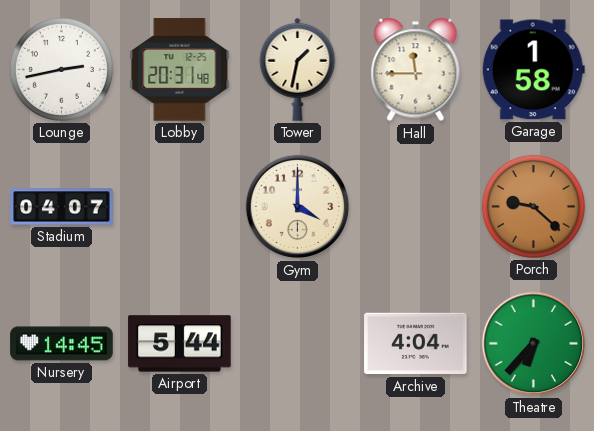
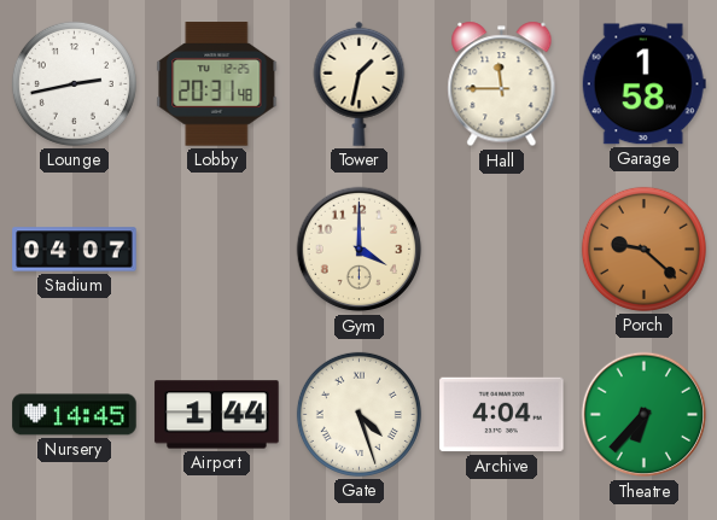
Airport: 5:44 -> 1:44
Gate: none -> 4:27
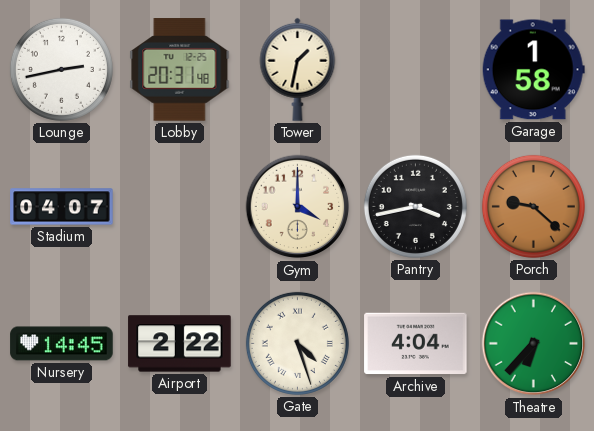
Hall: 11:45 -> none
Pantry: none -> 3:43
Airport: 1:44 -> 2:22
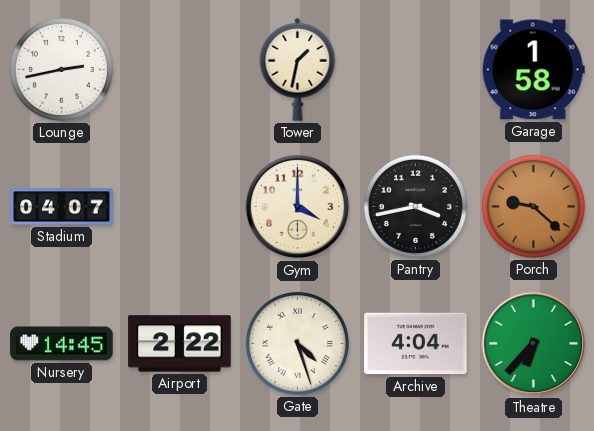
Lobby: 20:31 -> none
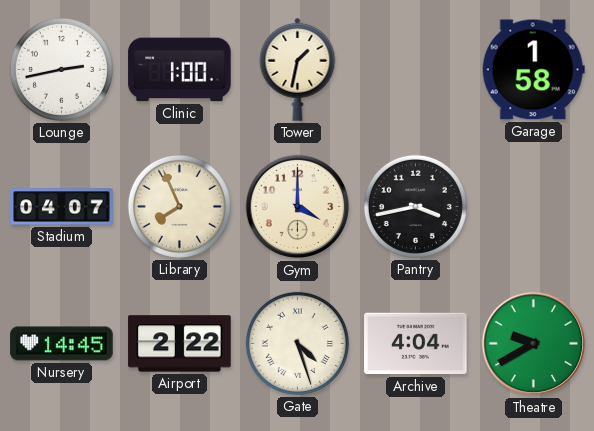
Clinic: none -> 1:00
Library: none -> 7:56
Porch: 9:22 -> none
Theatre: 6:37 -> 9:40
